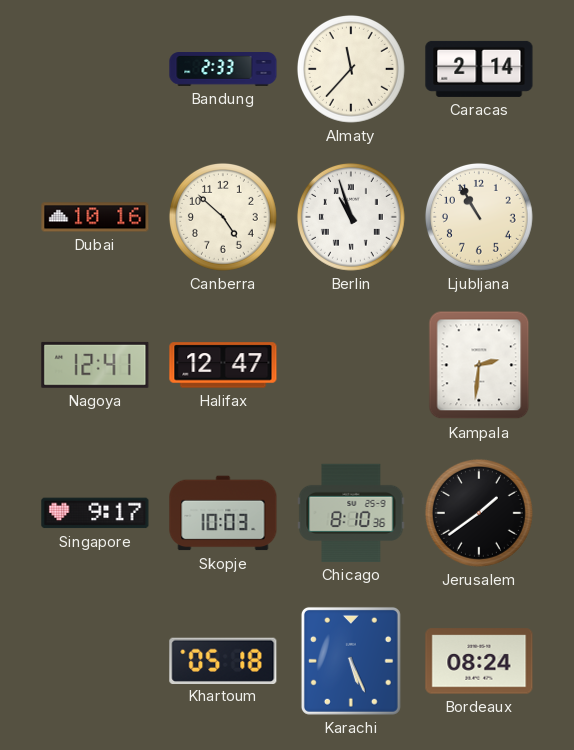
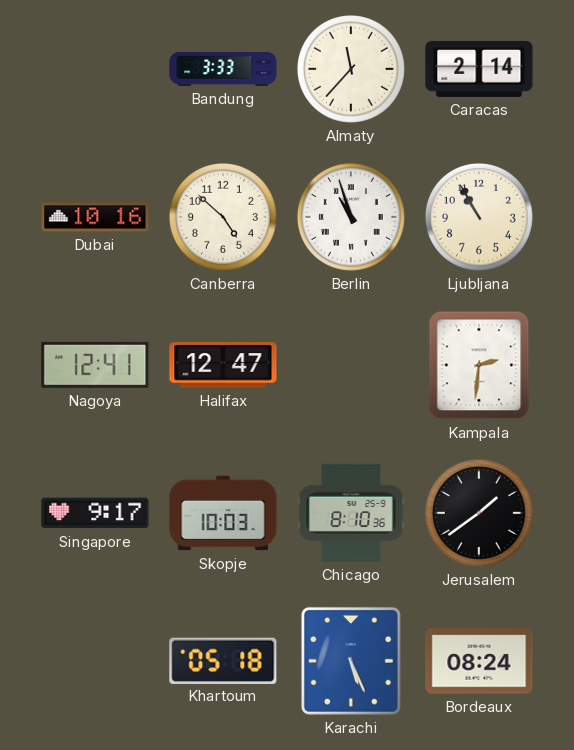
Bandung: 2:33 -> 3:33
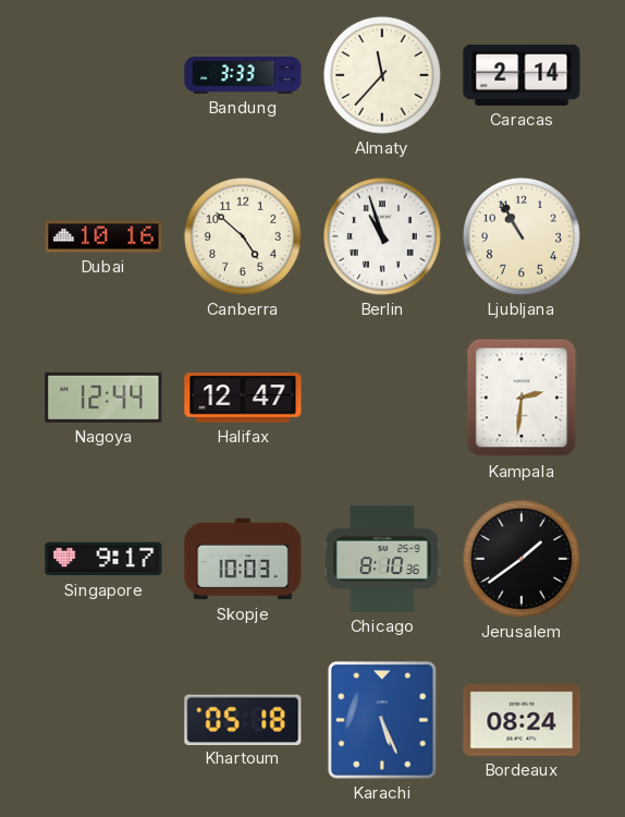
Nagoya: 12:41 -> 12:44
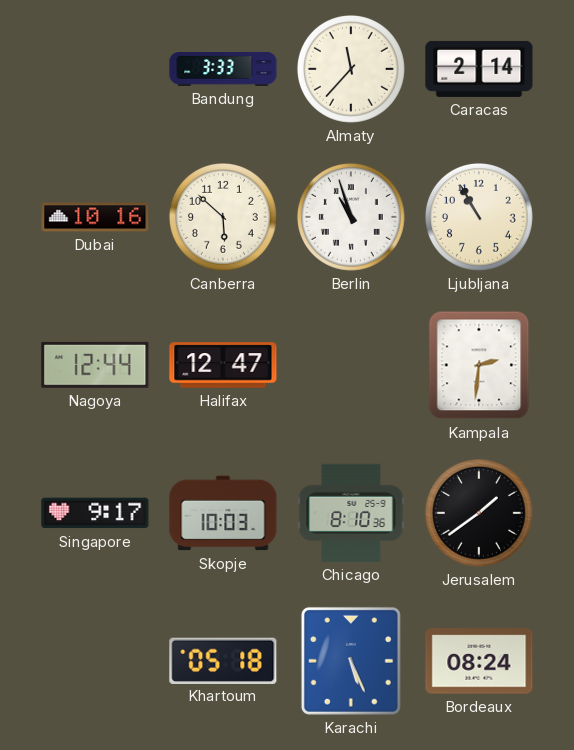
Canberra: 4:52 -> 5:52
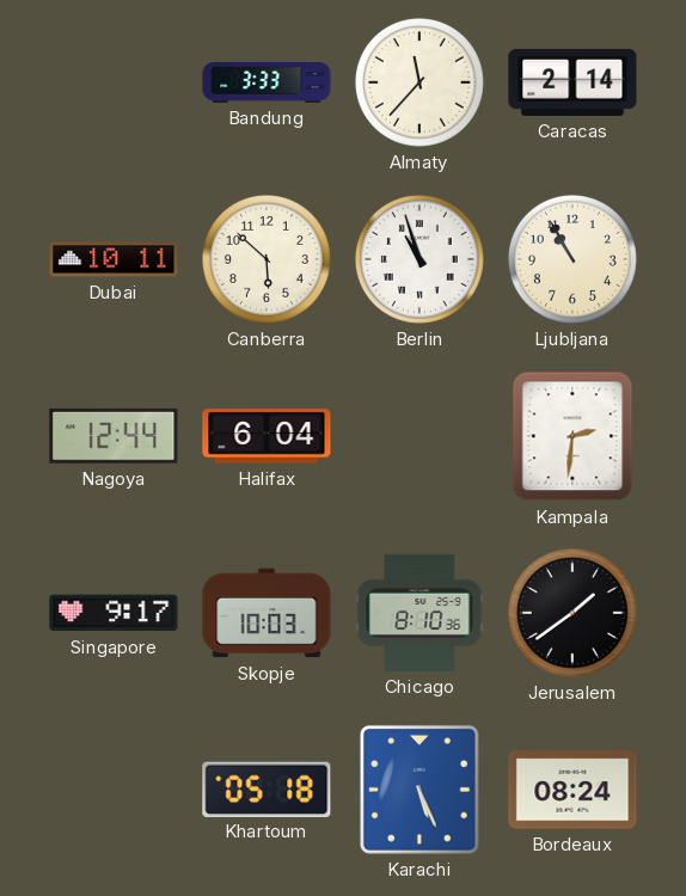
Dubai: 10:16 -> 10:11
Halifax: 12:47 -> 6:04
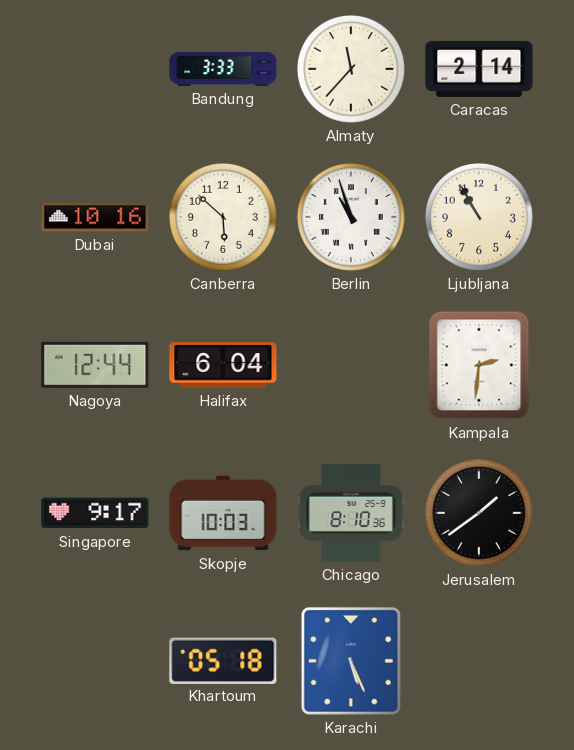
Dubai: 10:11 -> 10:16
Bordeaux: 08:24 -> none
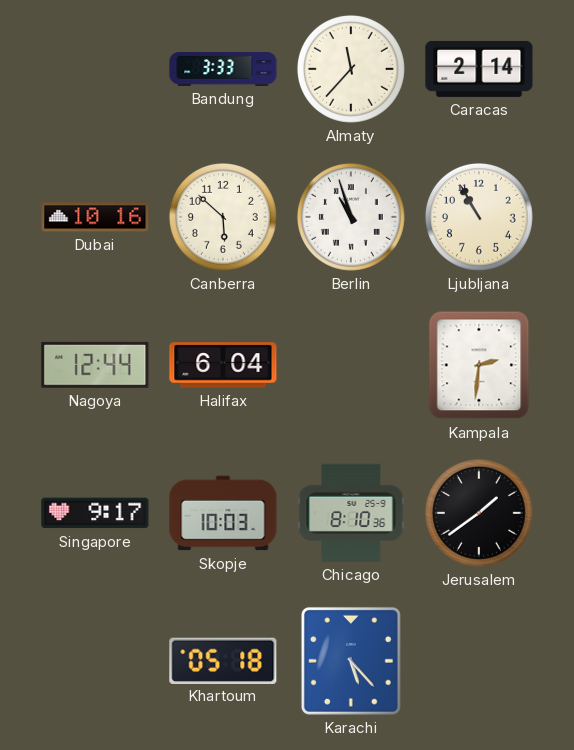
Karachi: 5:26 -> 5:23
